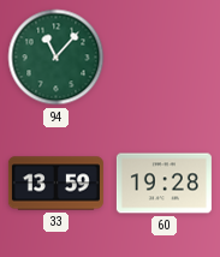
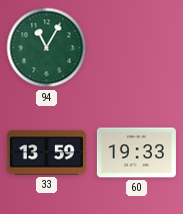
94: 11:07 -> 11:05
60: 19:28 -> 19:33
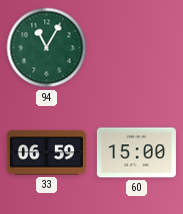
33: 13:59 -> 06:59
60: 19:33 -> 15:00
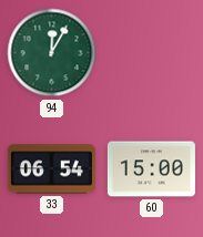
94: 11:05 -> 12:05
33: 06:59 -> 06:54
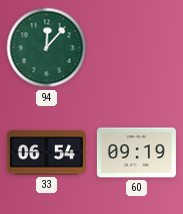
94: 12:05 -> 12:07
60: 15:00 -> 09:19
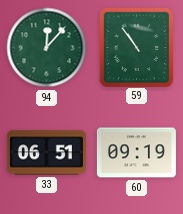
59: none -> 10:54
33: 06:54 -> 06:51
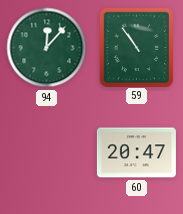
33: 06:51 -> none
60: 09:19 -> 20:47
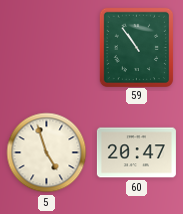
94: 12:07 -> none
5: none -> 4:57
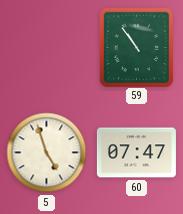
60: 20:47 -> 07:47
